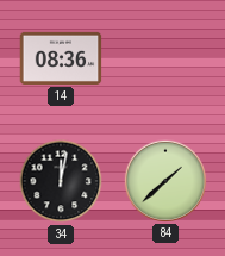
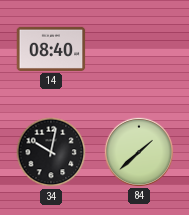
14: 08:36 -> 08:40
34: 12:02 -> 10:02
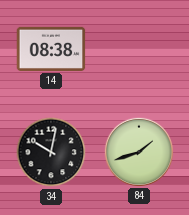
14: 08:40 -> 08:38
84: 1:38 -> 1:42
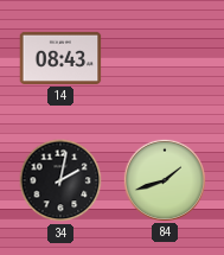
14: 08:38 -> 08:43
34: 10:02 -> 2:02
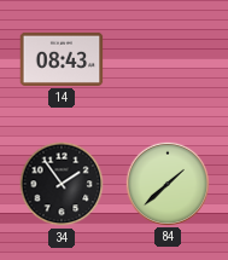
34: 2:02 -> 1:54
84: 1:42 -> 1:38
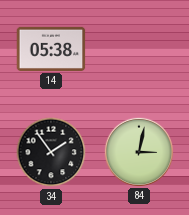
14: 08:43 -> 05:38
84: 1:38 -> 3:02
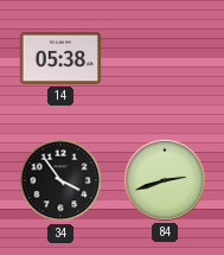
34: 1:54 -> 3:54
84: 3:02 -> 2:42
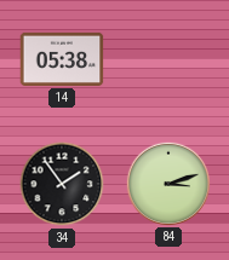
34: 3:54 -> 1:54
84: 2:42 -> 3:12
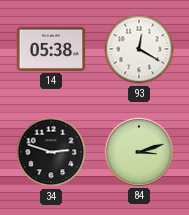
93: none -> 12:20
34: 1:54 -> 2:48
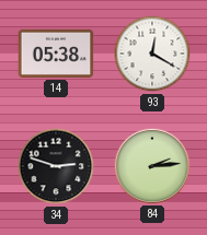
84: 3:12 -> 2:14
